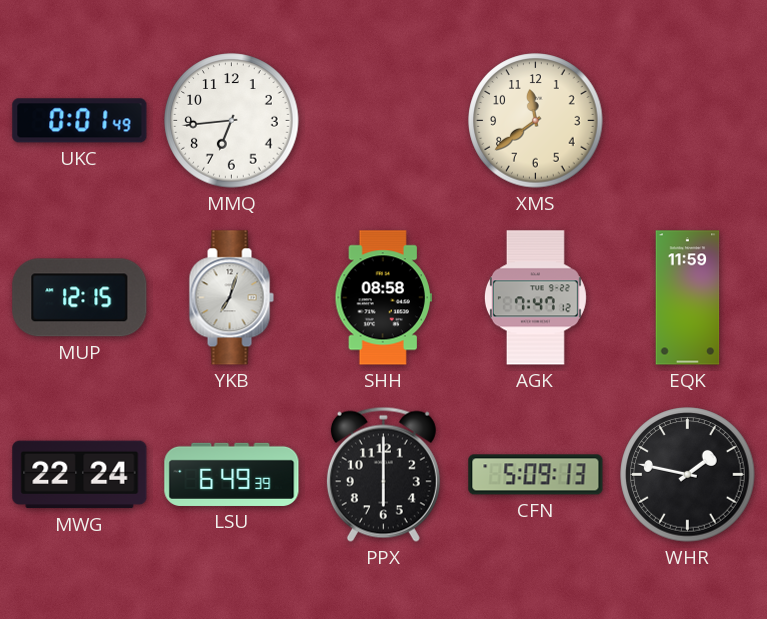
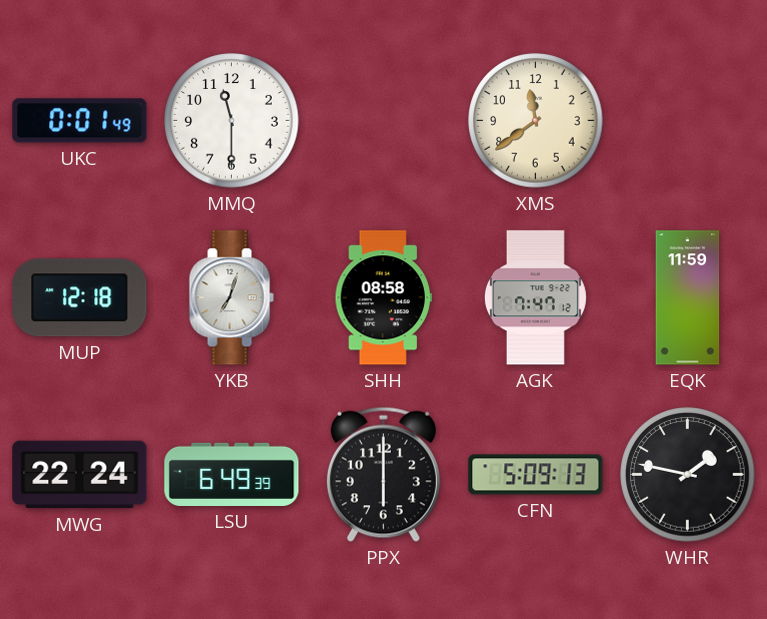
MMQ: 6:44 -> 11:30
MUP: 12:15 -> 12:18
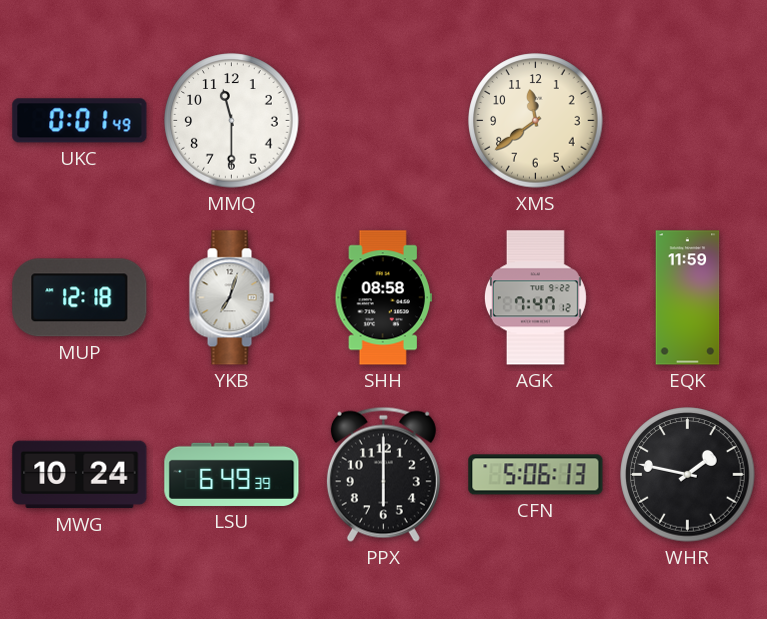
MWG: 22:24 -> 10:24
CFN: 5:09 -> 5:06
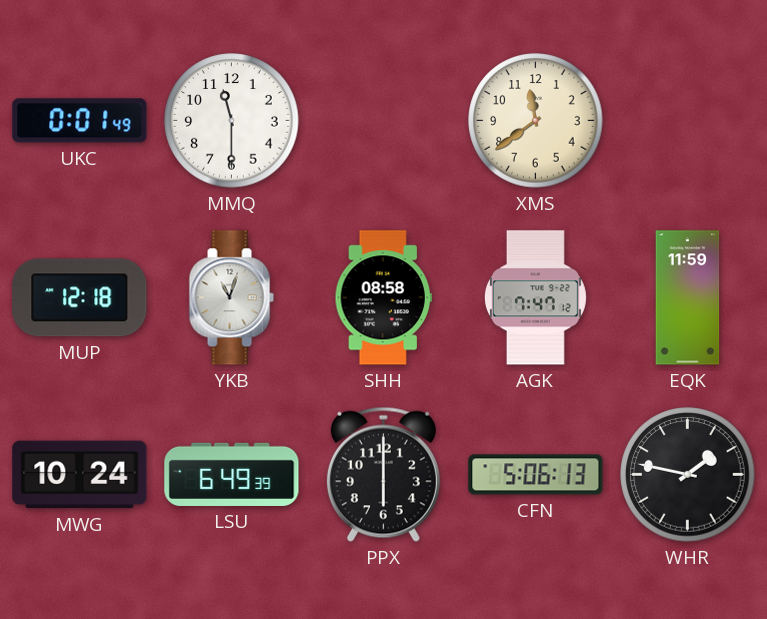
YKB: 7:03 -> 11:03
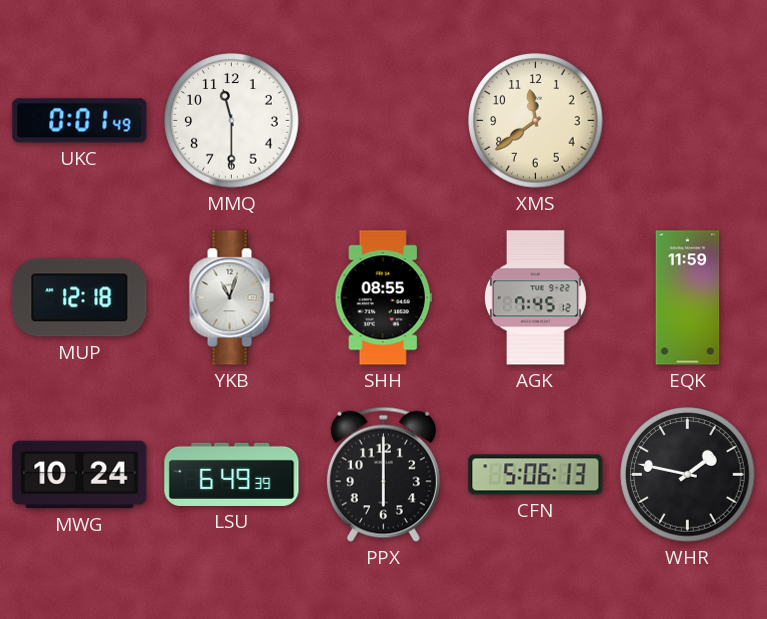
SHH: 08:58 -> 08:55
AGK: 7:47 -> 7:45
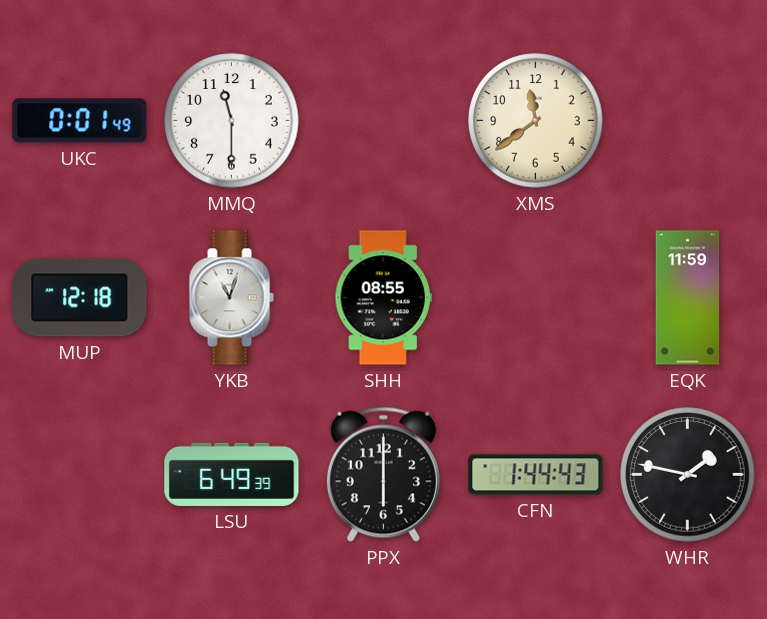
AGK: 7:45 -> none
MWG: 10:24 -> none
CFN: 5:06 -> 1:44
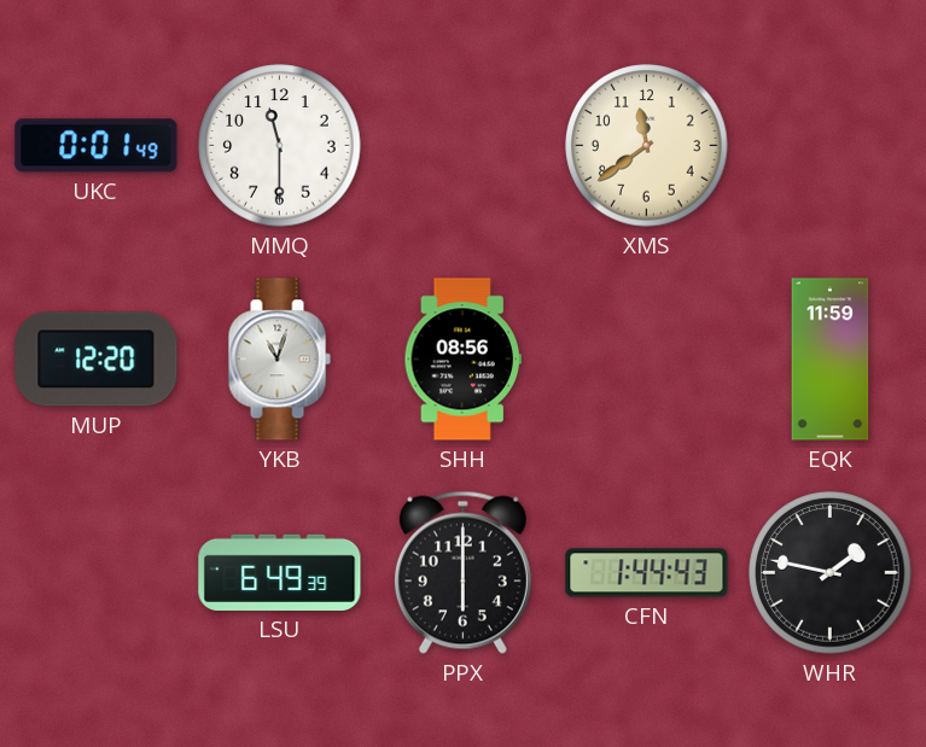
MUP: 12:18 -> 12:20
SHH: 08:55 -> 08:56
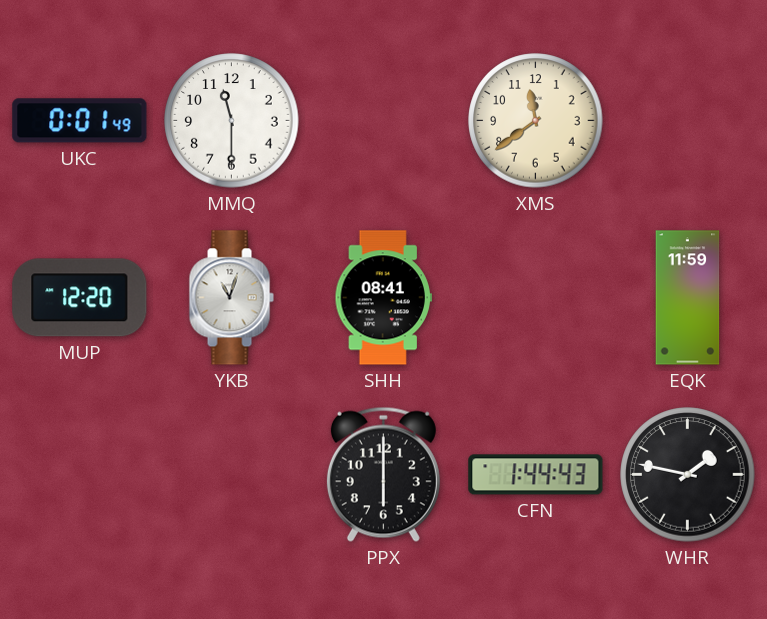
SHH: 08:56 -> 08:41
LSU: 6:49 -> none
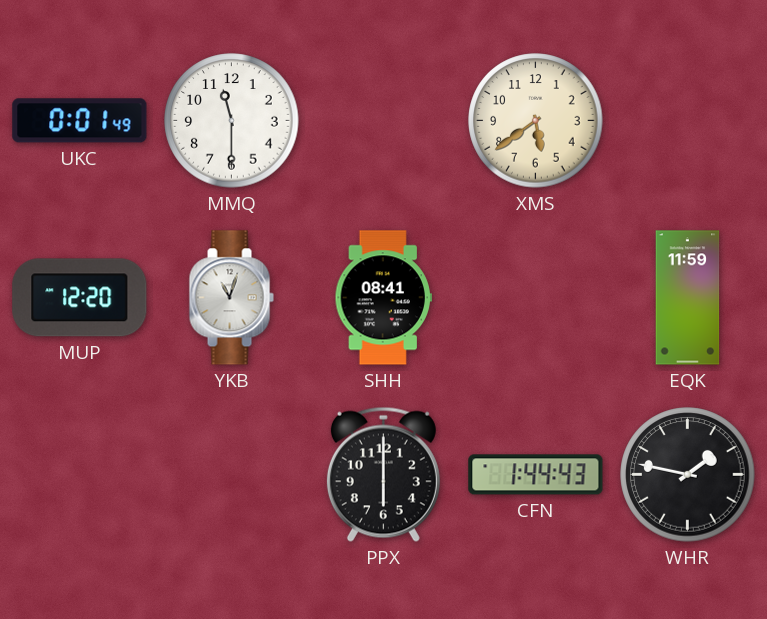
XMS: 11:39 -> 5:39
